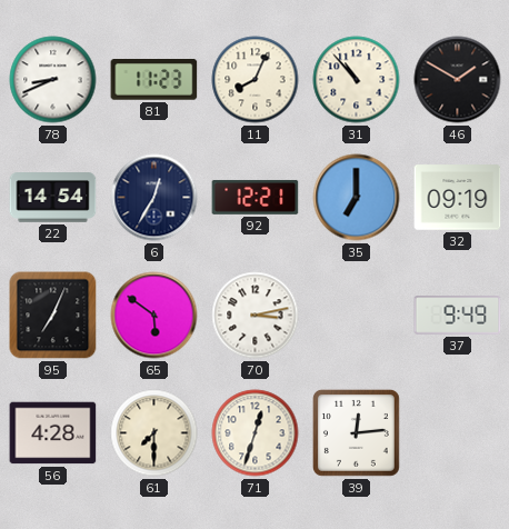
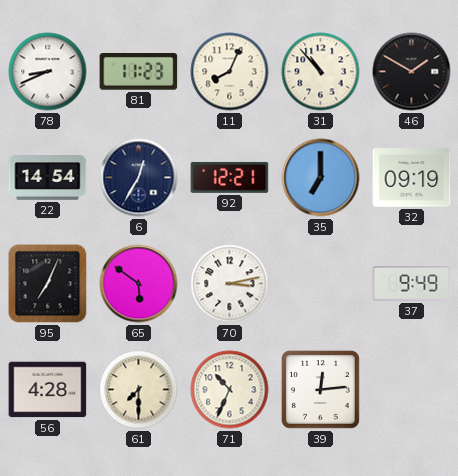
71: 12:33 -> 10:34
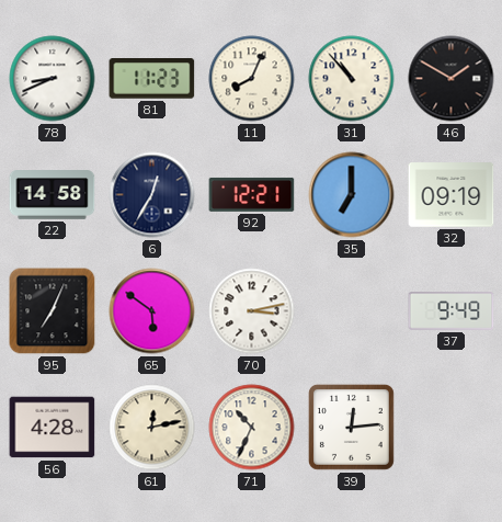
22: 14:54 -> 14:58
61: 7:30 -> 12:13
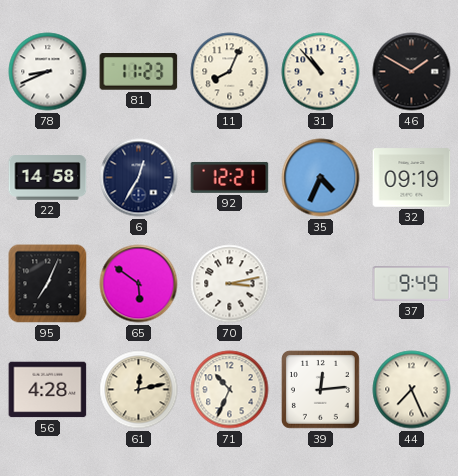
35: 7:00 -> 4:34
44: none -> 7:26
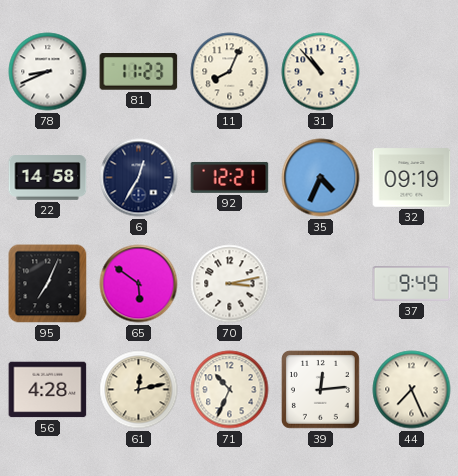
46: 1:50 -> none
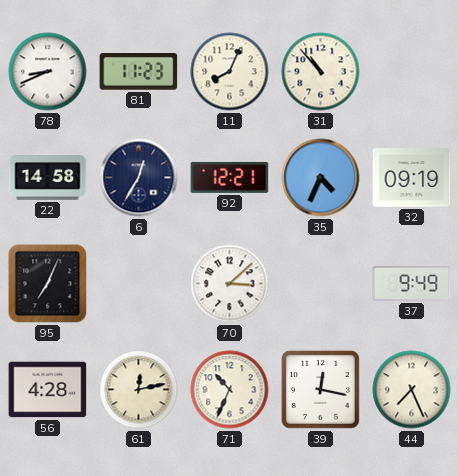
65: 5:51 -> none
70: 3:13 -> 3:08
39: 12:14 -> 12:17
